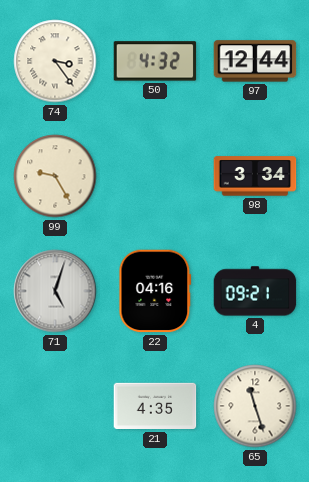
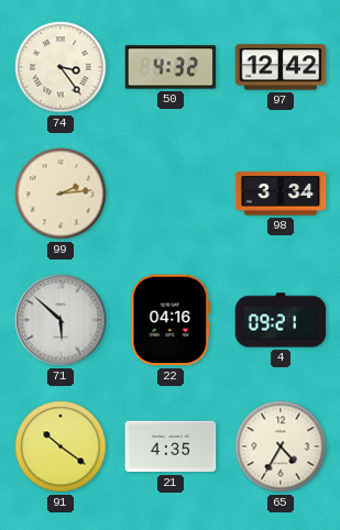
97: 12:44 -> 12:42
99: 9:25 -> 2:14
71: 5:03 -> 5:52
91: none -> 10:21
65: 11:27 -> 4:35
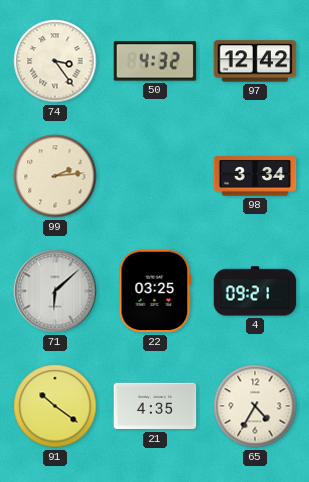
71: 5:52 -> 6:08
22: 04:16 -> 03:25
